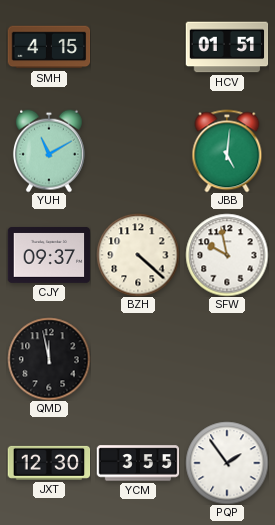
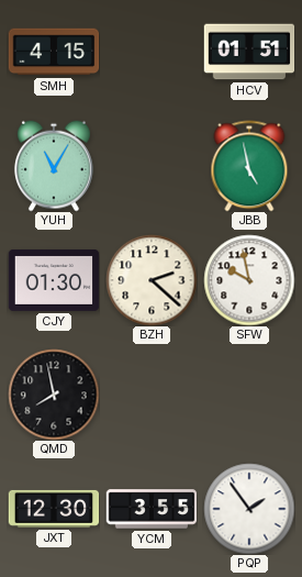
YUH: 11:10 -> 11:05
JBB: 5:01 -> 4:58
CJY: 09:37 -> 01:30
BZH: 4:22 -> 2:22
QMD: 11:58 -> 7:58
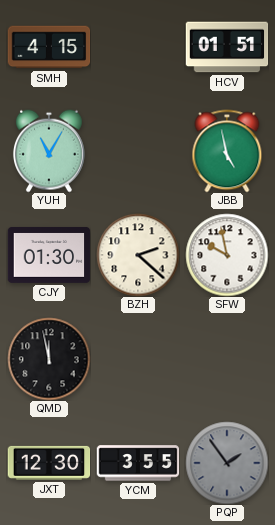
QMD: 7:58 -> 11:58
PQP dial: white -> grey
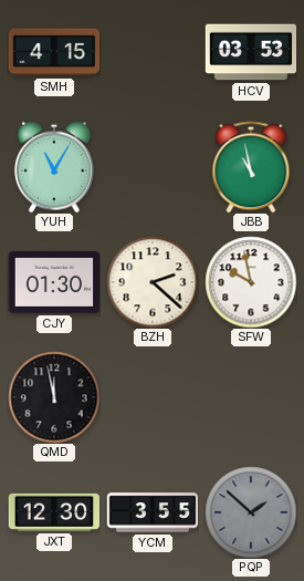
HCV: 01:51 -> 03:53
JBB: 4:58 -> 10:58
PQP: 1:54 -> 1:52
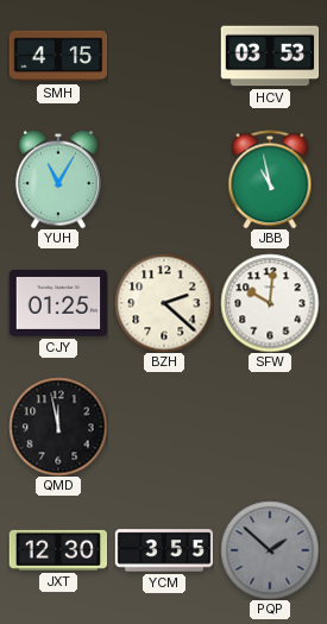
CJY: 01:30 -> 01:25
SFW: 9:58 -> 10:01
